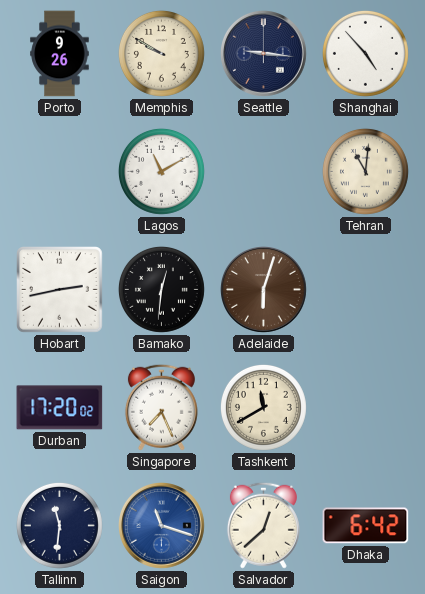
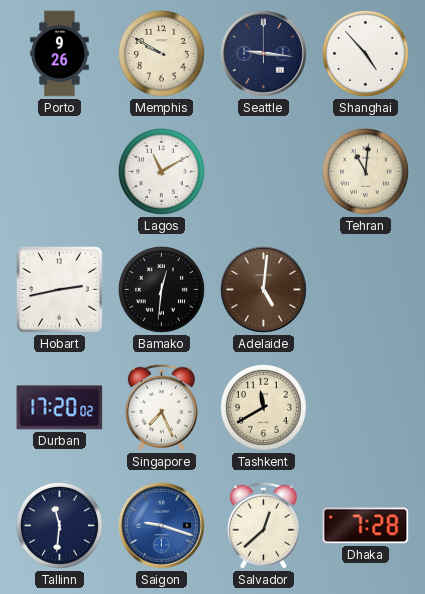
Adelaide: 6:03 -> 5:01
Saigon: 11:18 -> 9:18
Dhaka: 6:42 -> 7:28
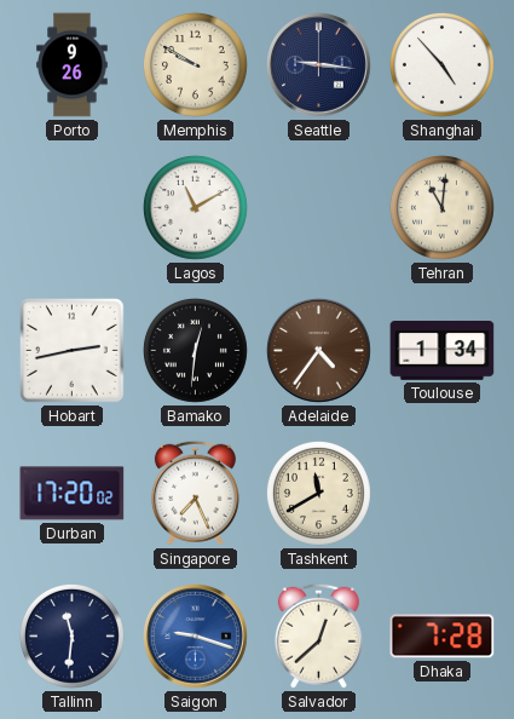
Adelaide: 5:01 -> 4:36
Toulouse: none -> 1:34
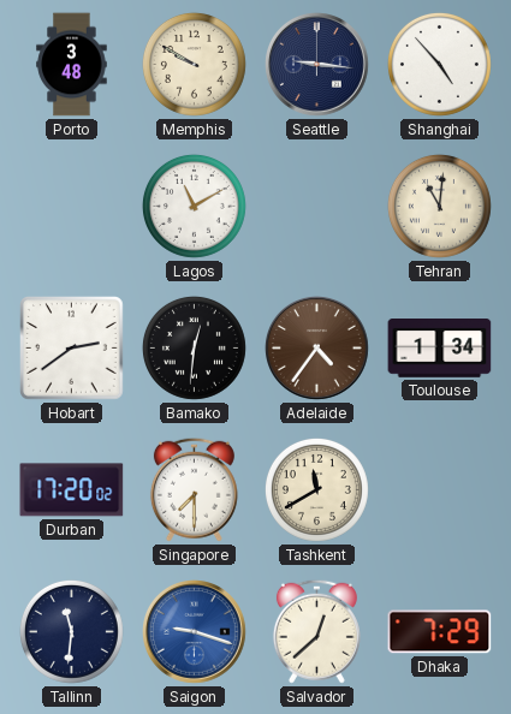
Porto: 9:26 -> 3:48
Hobart: 2:43 -> 2:39
Singapore: 7:26 -> 7:30
Dhaka: 7:28 -> 7:29
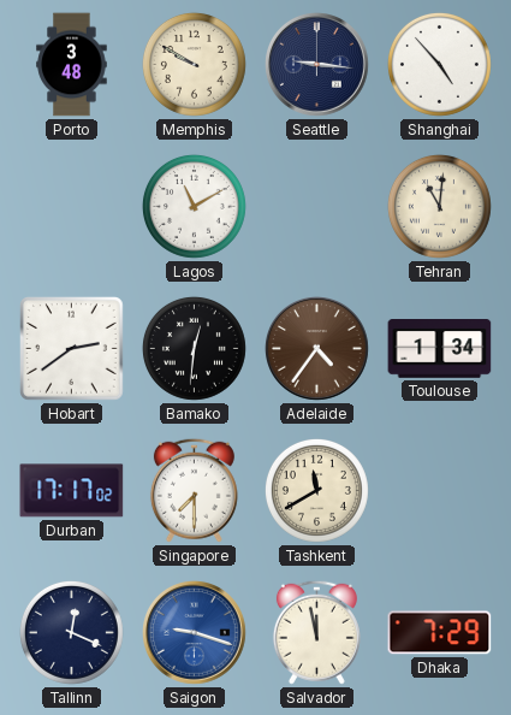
Durban: 17:20 -> 17:17
Tallinn: 11:31 -> 12:19
Salvador: 12:38 -> 11:58
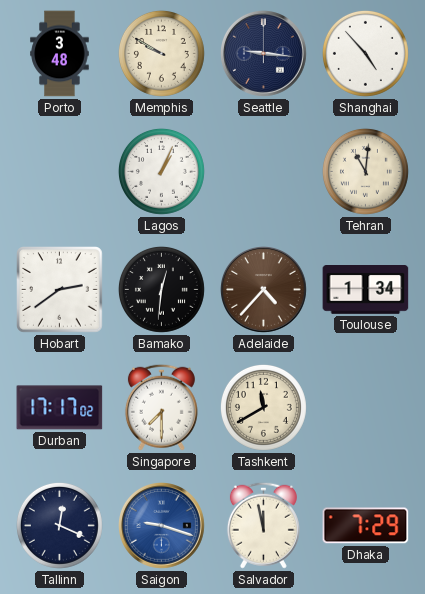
Lagos: 11:10 -> 1:04
Adelaide: 4:36 -> 4:37
